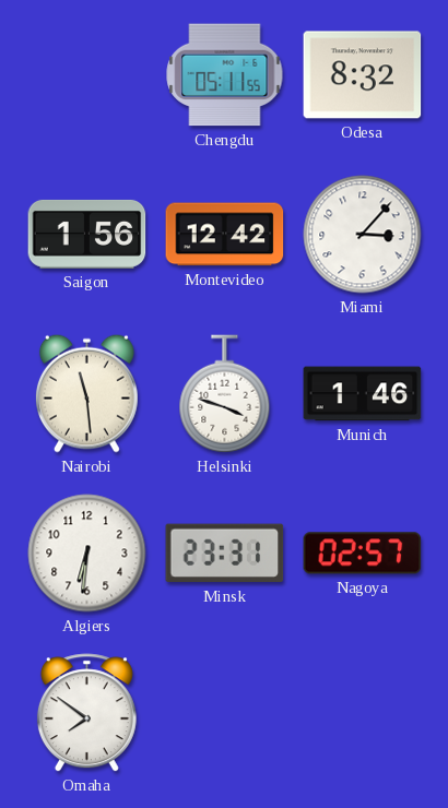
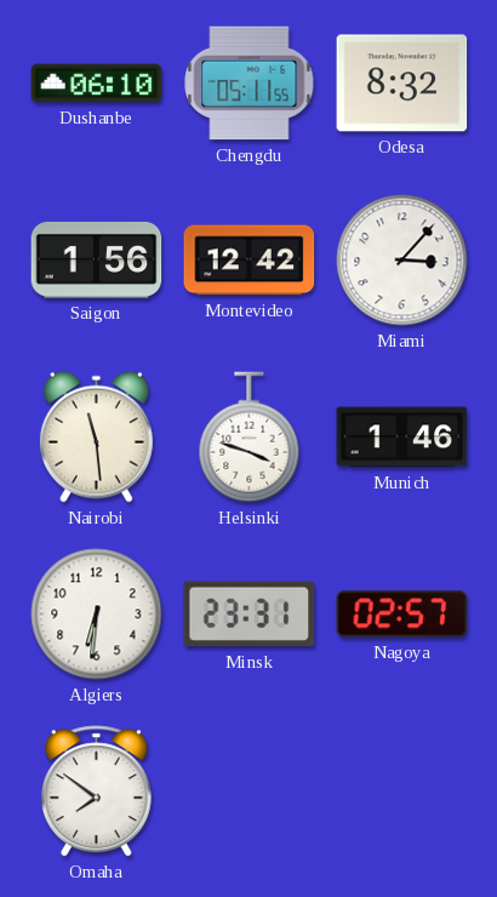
Dushanbe: none -> 06:10
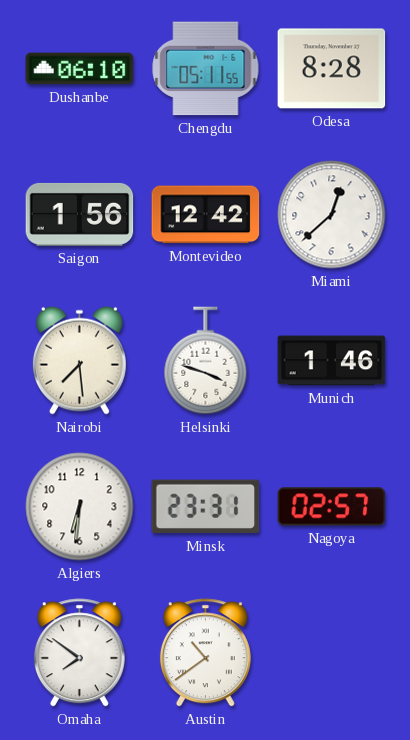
Odesa: 8:32 -> 8:28
Miami: 3:07 -> 12:38
Nairobi: 11:29 -> 7:29
Austin: none -> 10:39
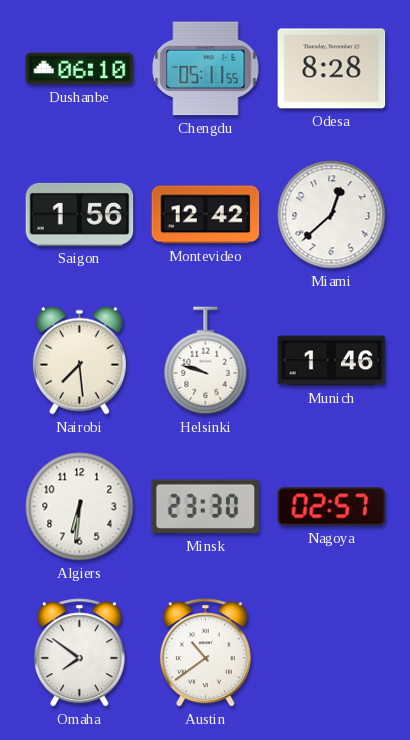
Helsinki: 3:48 -> 9:48
Minsk: 23:31 -> 23:30
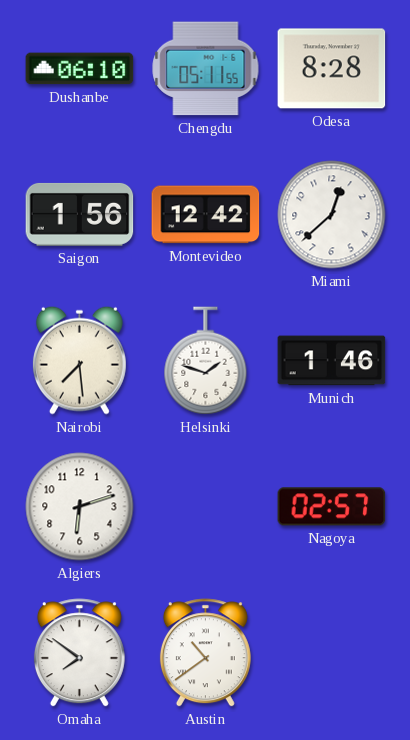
Helsinki: 9:48 -> 1:48
Algiers: 6:31 -> 6:12
Minsk: 23:30 -> none
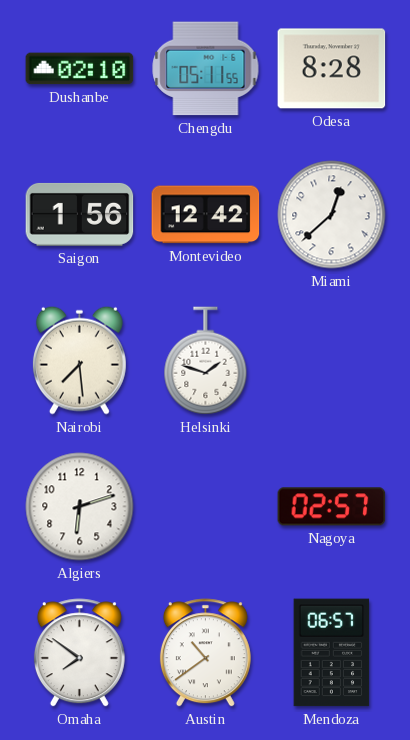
Dushanbe: 06:10 -> 02:10
Munich: 1:46 -> none
Mendoza: none -> 06:57
